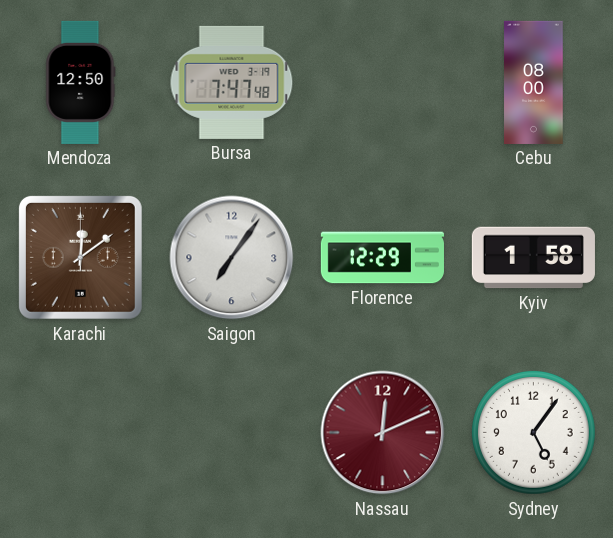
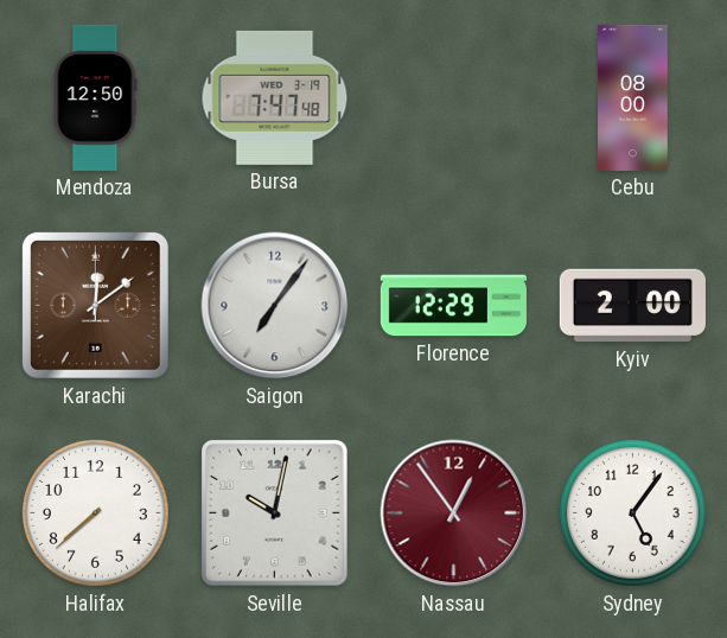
Kyiv: 1:58 -> 2:00
Halifax: none -> 7:38
Seville: none -> 10:02
Nassau: 12:11 -> 12:54
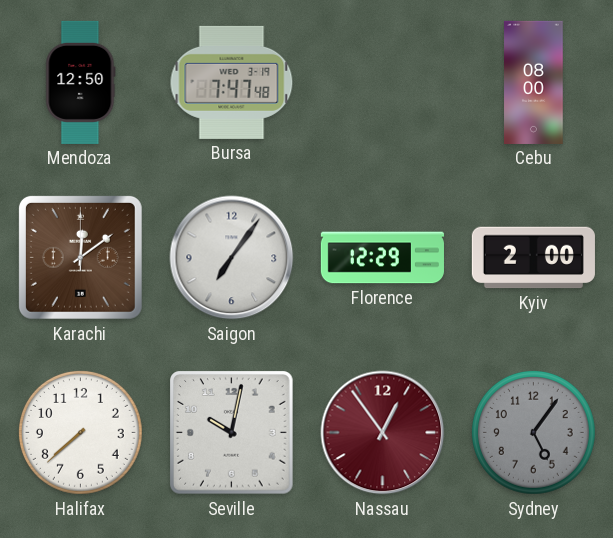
Sydney dial: white -> grey
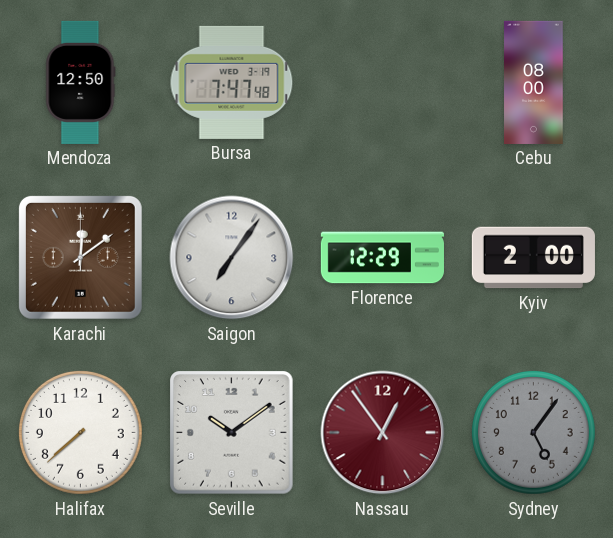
Seville: 10:02 -> 10:09
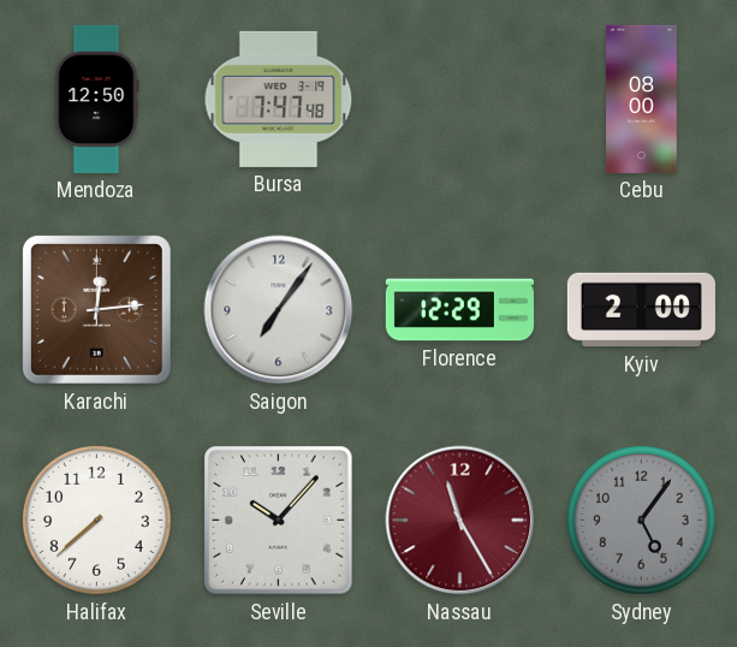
Karachi: 12:09 -> 12:14
Seville: 10:09 -> 10:07
Nassau: 12:54 -> 11:25
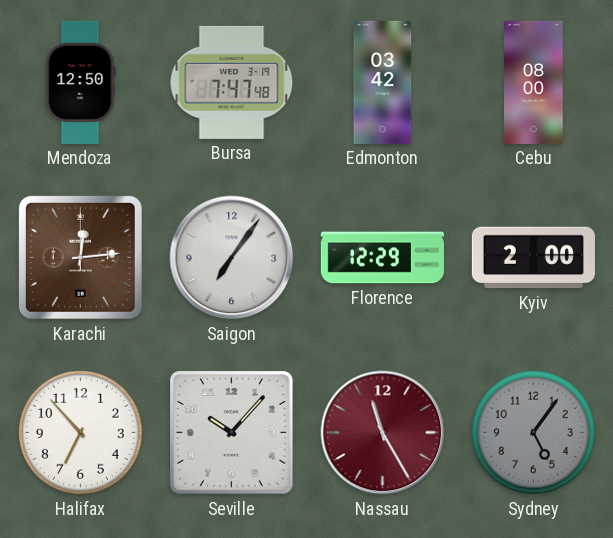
Edmonton: none -> 03:42
Halifax: 7:38 -> 6:53
